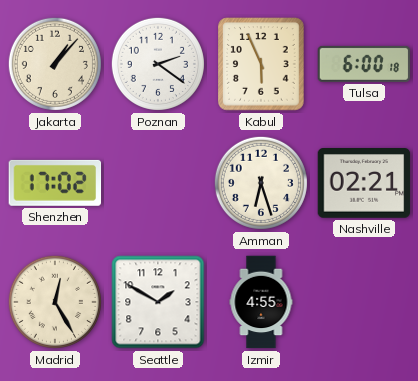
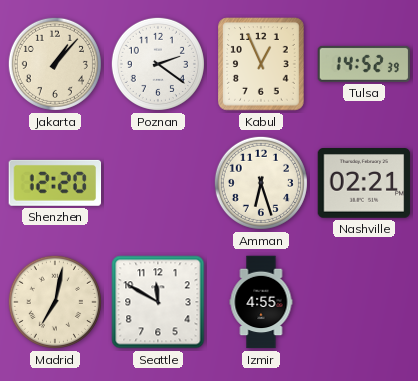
Kabul: 5:56 -> 12:56
Tulsa: 6:00 -> 14:52
Shenzhen: 17:02 -> 12:20
Madrid: 12:25 -> 7:02
Seattle: 1:50 -> 11:50
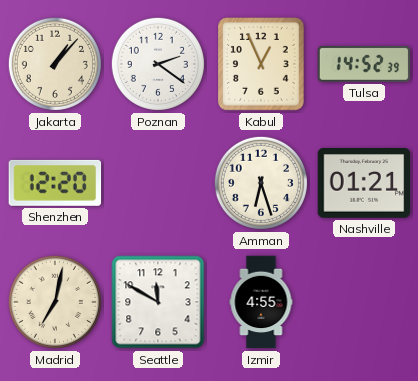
Nashville: 02:21 -> 01:21
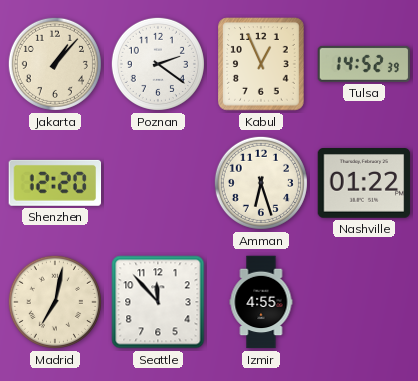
Nashville: 01:21 -> 01:22
Seattle: 11:50 -> 11:53
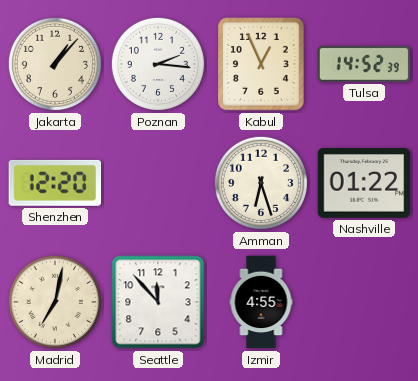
Poznan: 2:21 -> 2:16
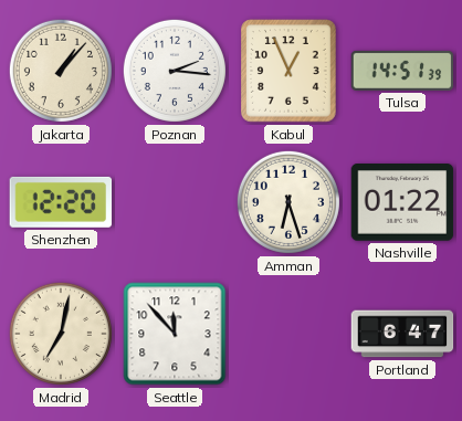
Tulsa: 14:52 -> 14:51
Izmir: 4:55 -> none
Portland: none -> 6:47
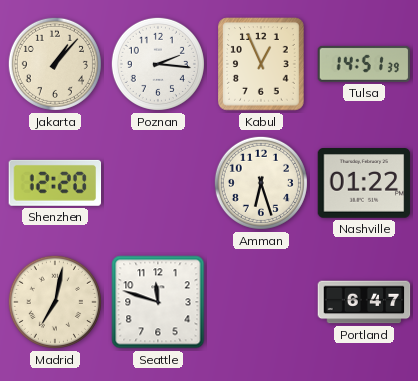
Seattle: 11:53 -> 11:48
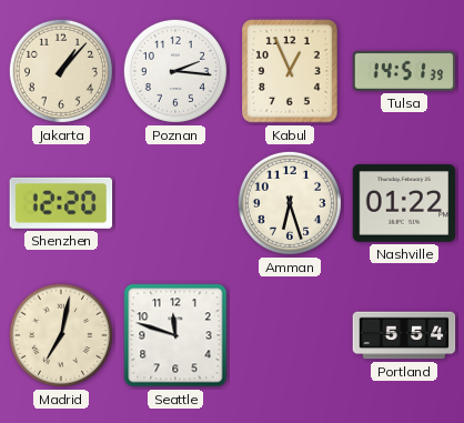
Portland: 6:47 -> 5:54
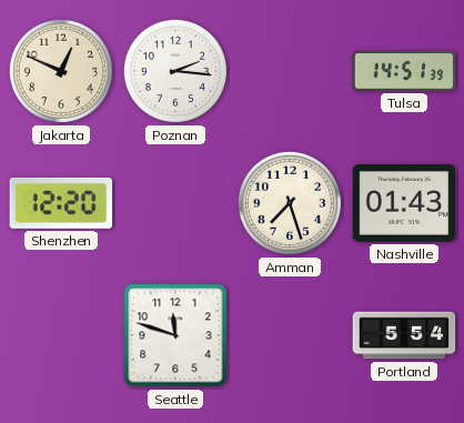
Jakarta: 1:07 -> 12:49
Kabul: 12:56 -> none
Amman: 6:27 -> 7:27
Nashville: 01:22 -> 01:43
Madrid: 7:02 -> none
